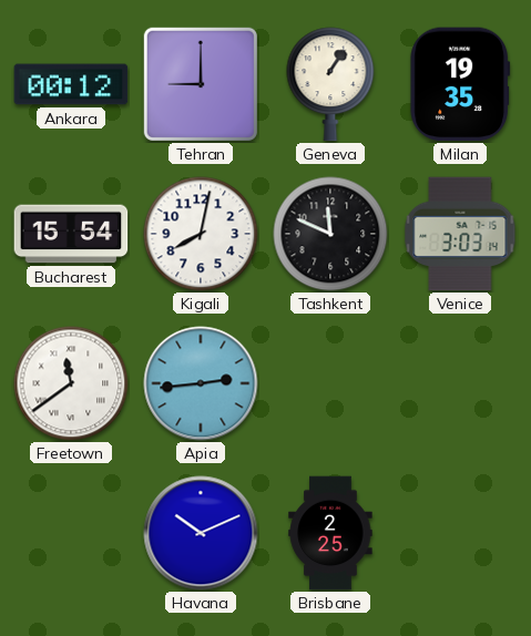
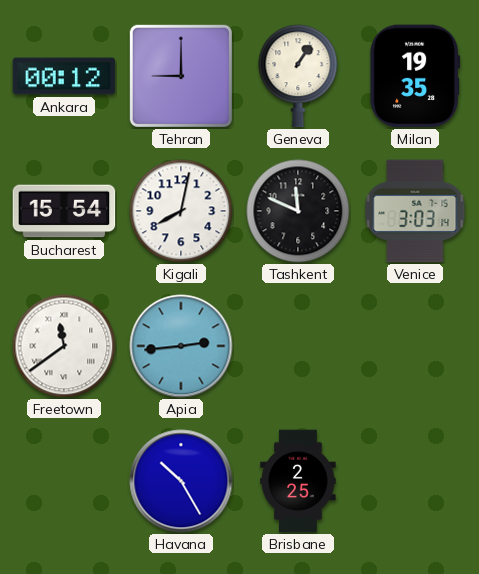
Havana: 10:11 -> 10:25
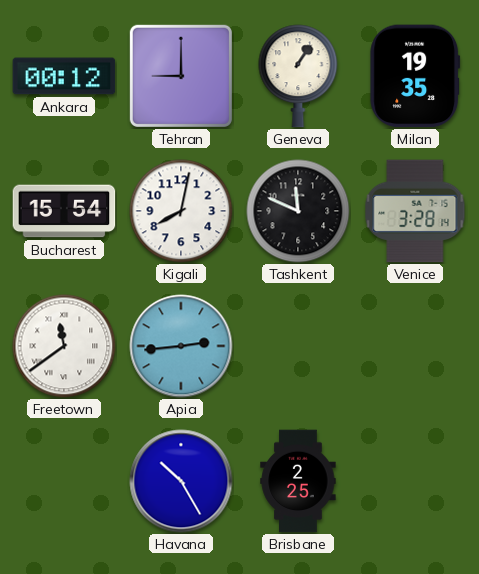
Venice: 3:03 -> 3:28
